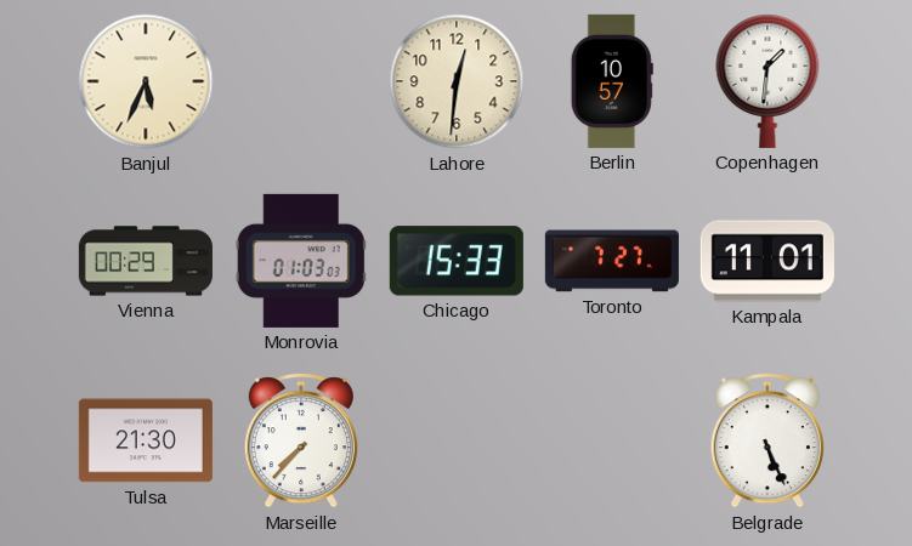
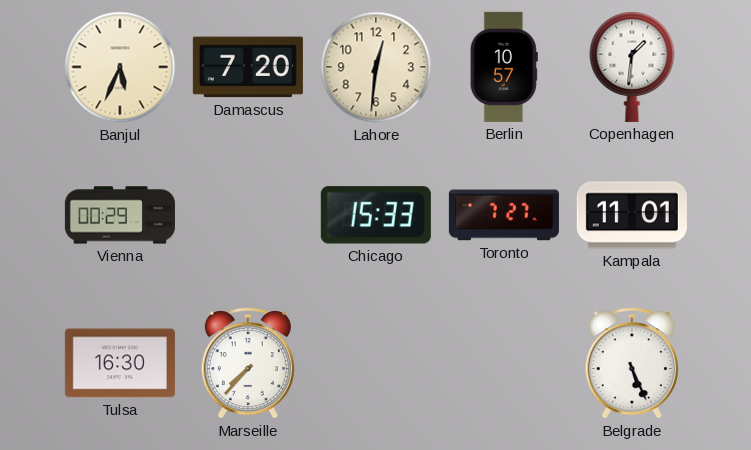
Damascus: none -> 7:20
Monrovia: 01:03 -> none
Tulsa: 21:30 -> 16:30
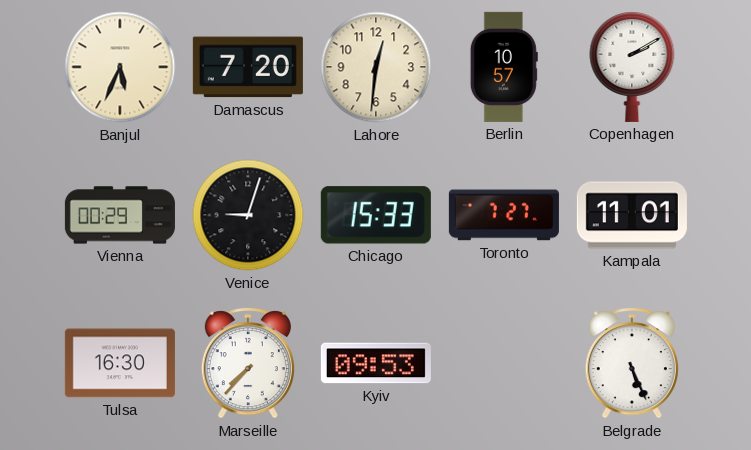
Copenhagen: 1:31 -> 2:10
Venice: none -> 9:03
Kyiv: none -> 09:53
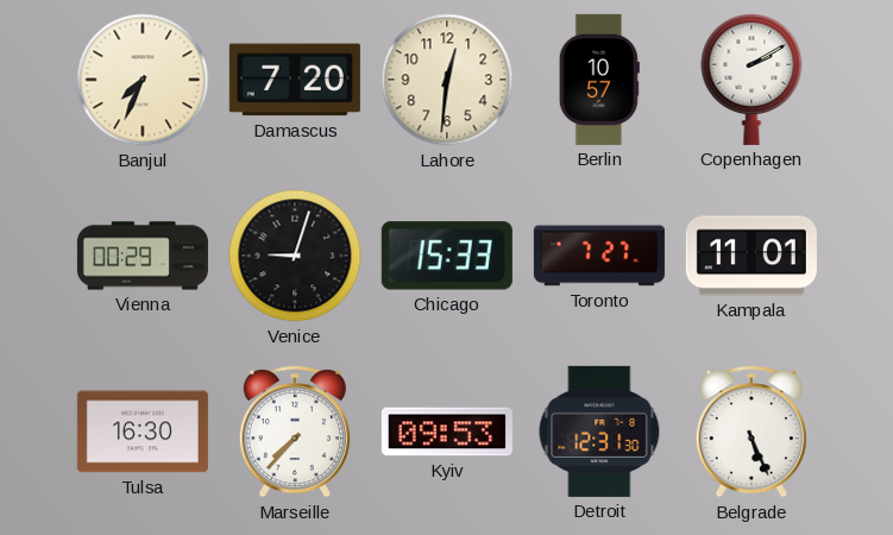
Banjul: 5:34 -> 7:34
Detroit: none -> 12:31
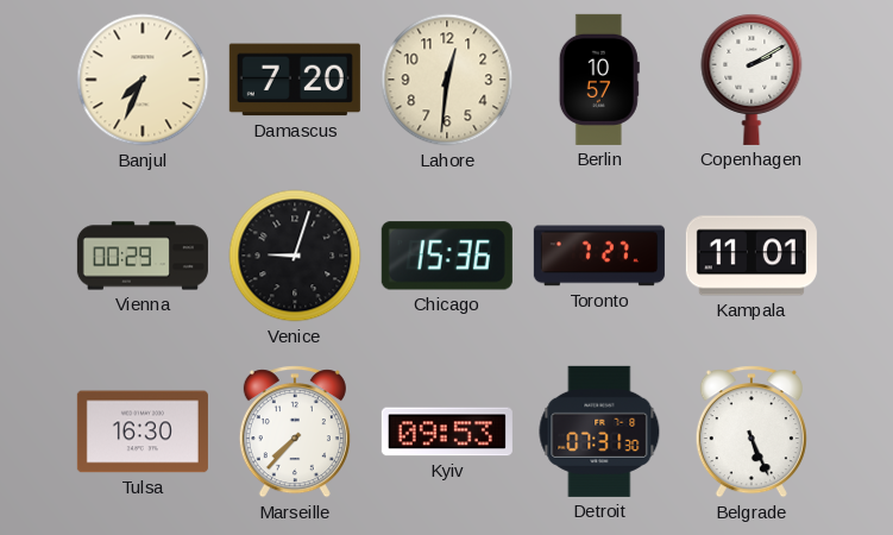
Chicago: 15:33 -> 15:36
Detroit: 12:31 -> 07:31
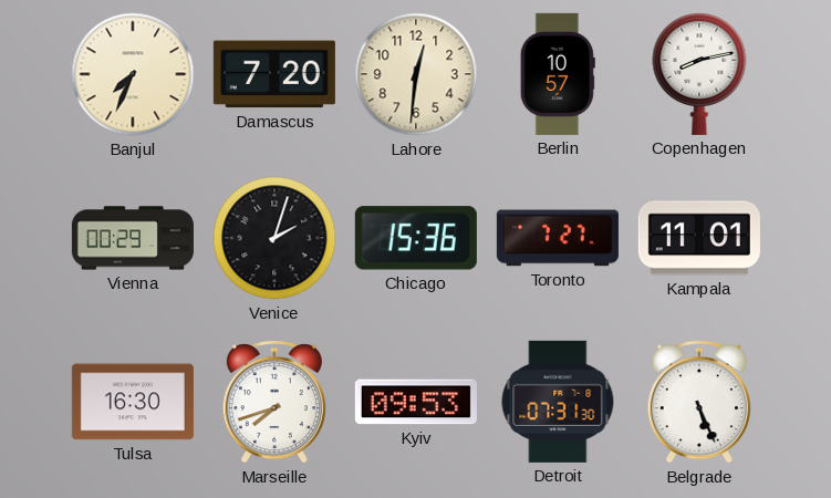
Copenhagen: 2:10 -> 8:13
Venice: 9:03 -> 2:03
Marseille: 7:37 -> 7:42
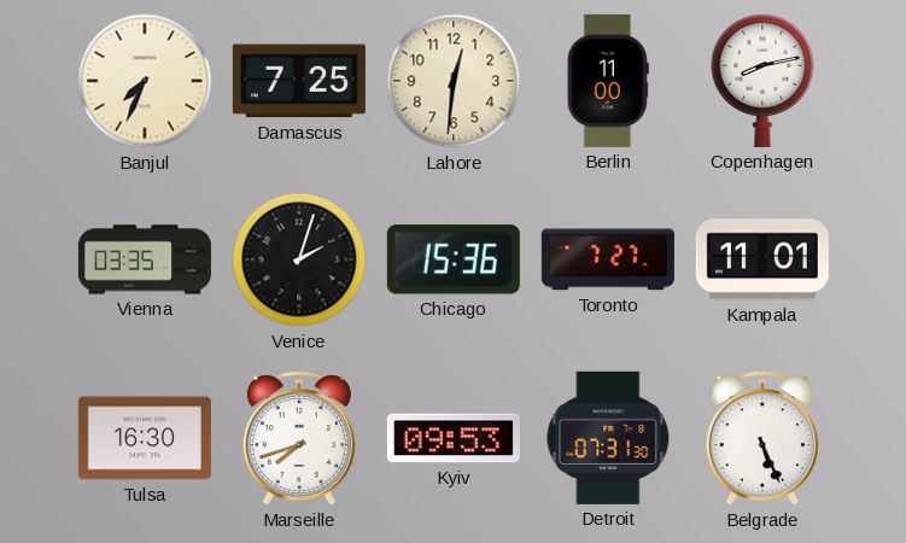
Damascus: 7:20 -> 7:25
Berlin: 10:57 -> 11:00
Vienna: 00:29 -> 03:35
